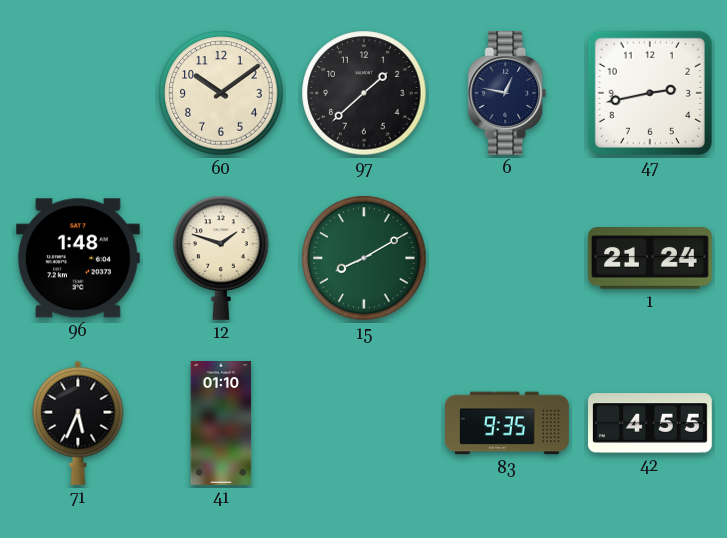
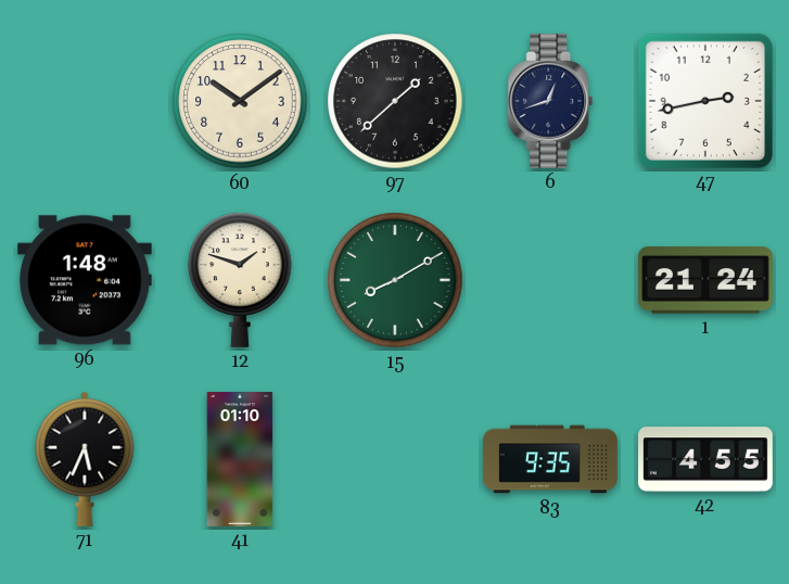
6: 12:47 -> 12:42
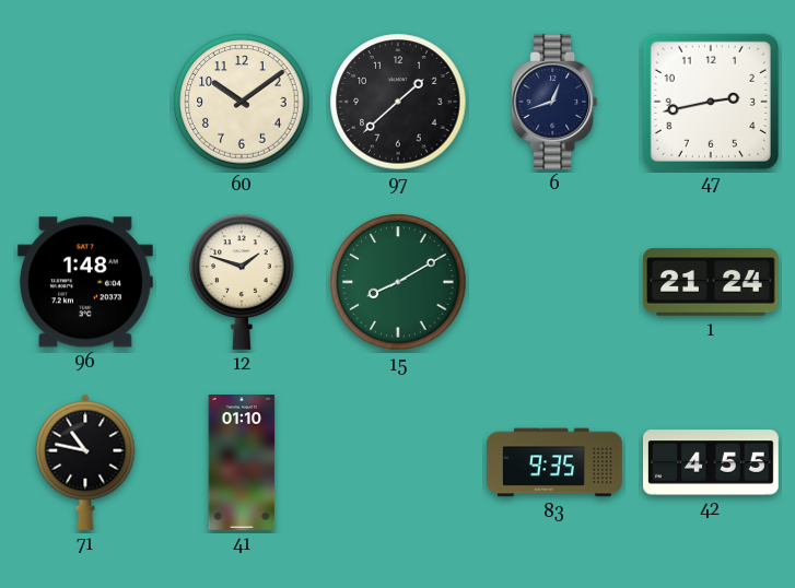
71: 5:34 -> 10:47
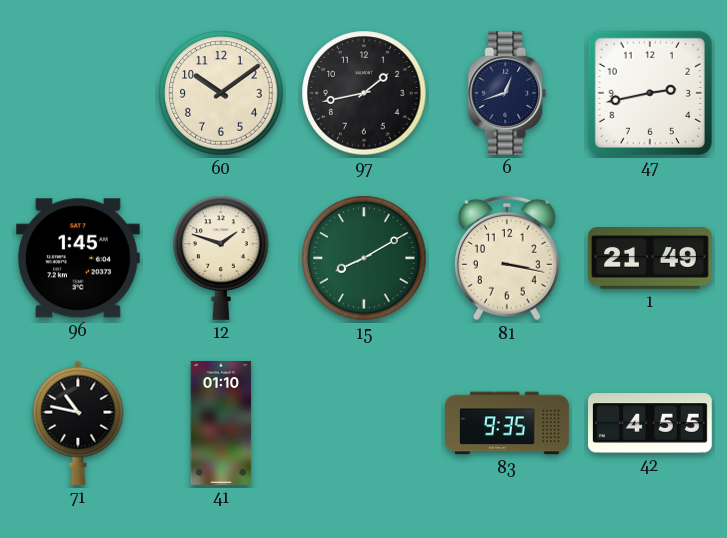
97: 1:38 -> 1:43
96: 1:48 -> 1:45
81: none -> 3:17
1: 21:24 -> 21:49
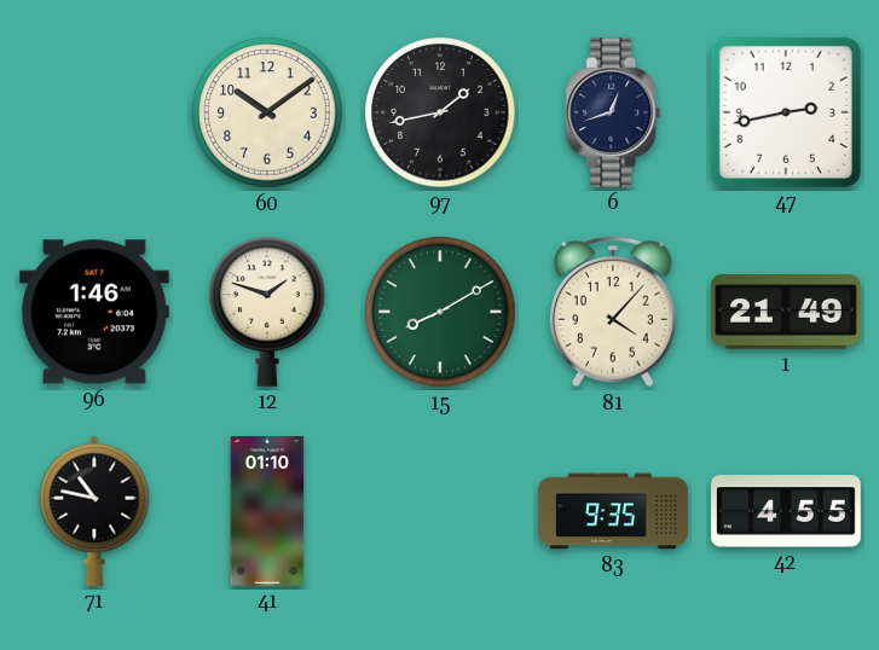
96: 1:45 -> 1:46
81: 3:17 -> 4:07
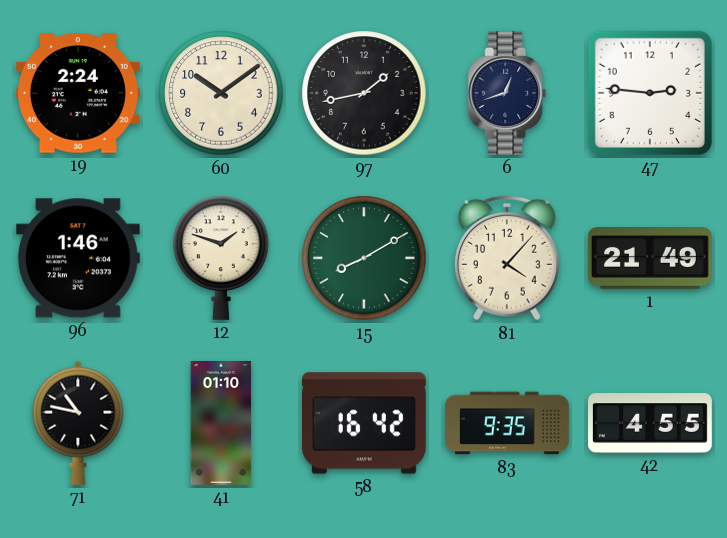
19: none -> 2:24
47: 2:43 -> 2:46
58: none -> 16:42
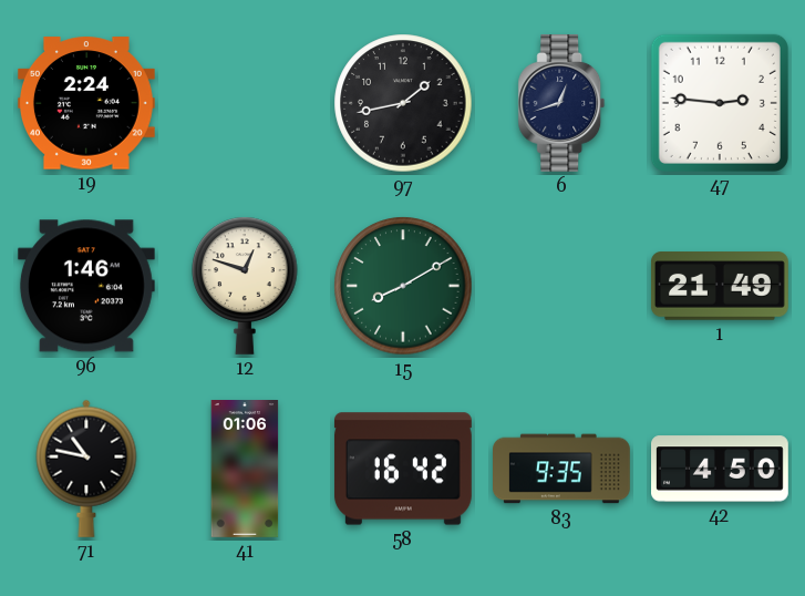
60: 10:09 -> none
12: 1:48 -> 12:48
81: 4:07 -> none
41: 01:10 -> 01:06
42: 4:55 -> 4:50
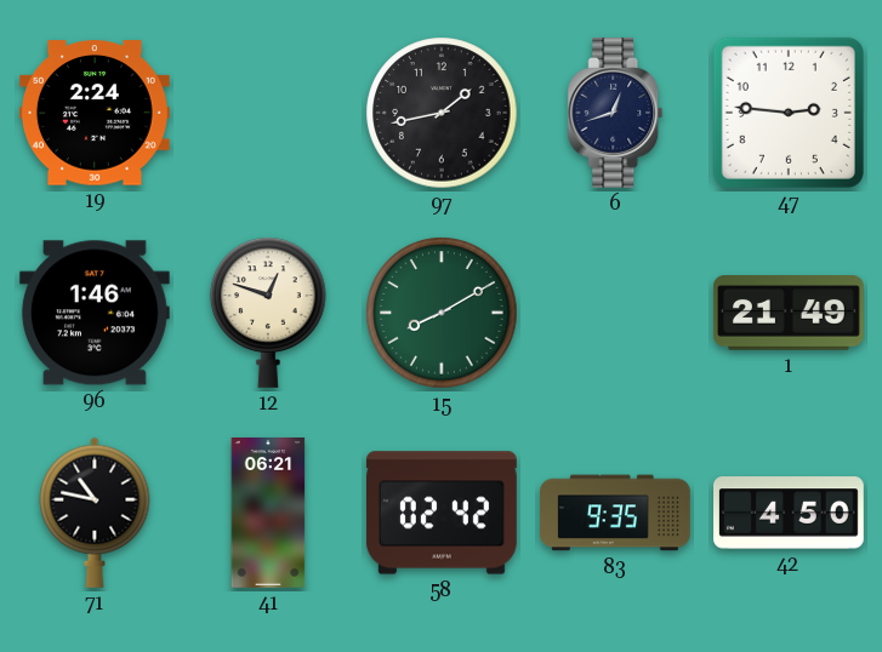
41: 01:06 -> 06:21
58: 16:42 -> 02:42
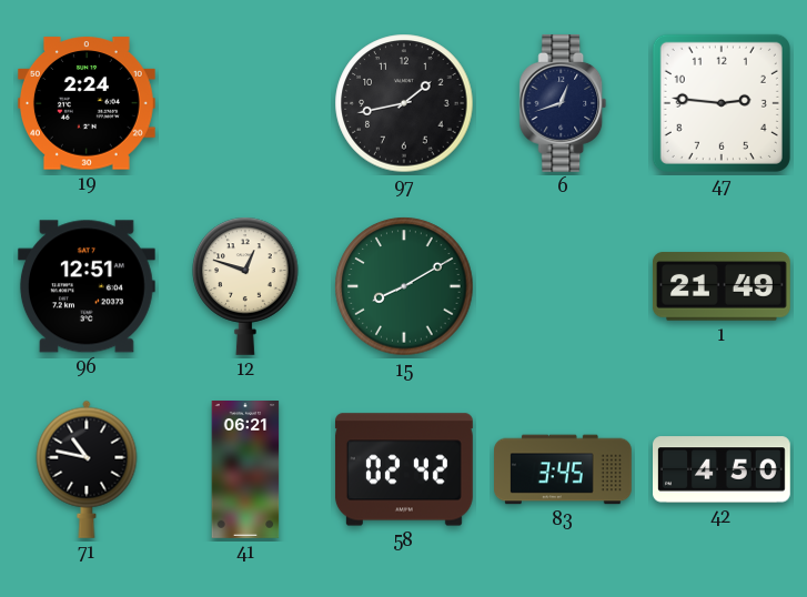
96: 1:46 -> 12:51
83: 9:35 -> 3:45
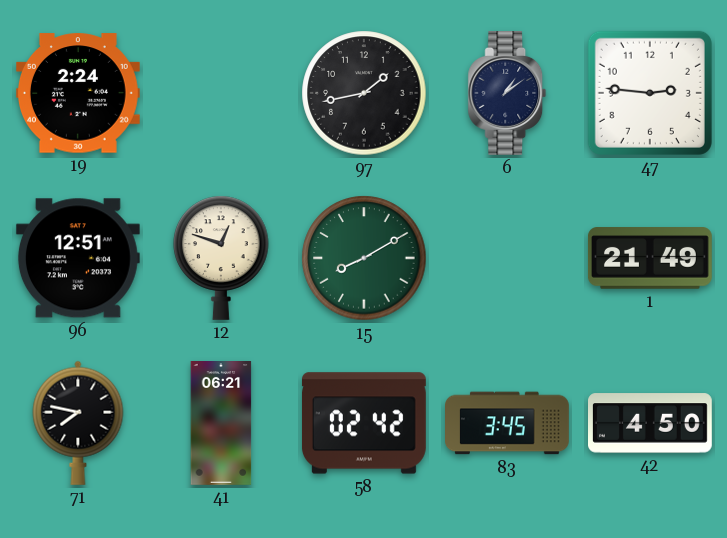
6: 12:42 -> 1:09
71: 10:47 -> 7:47
